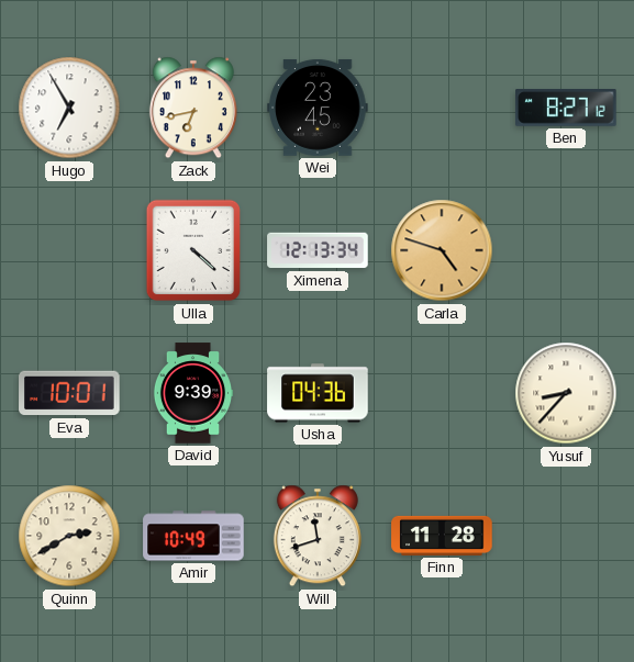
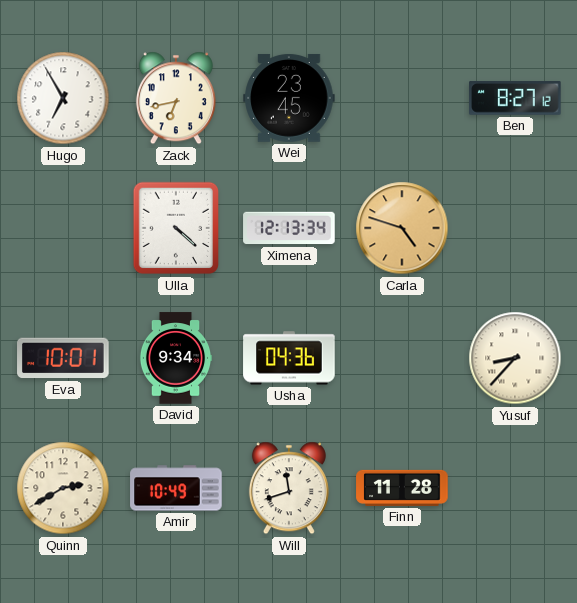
David: 9:39 -> 9:34
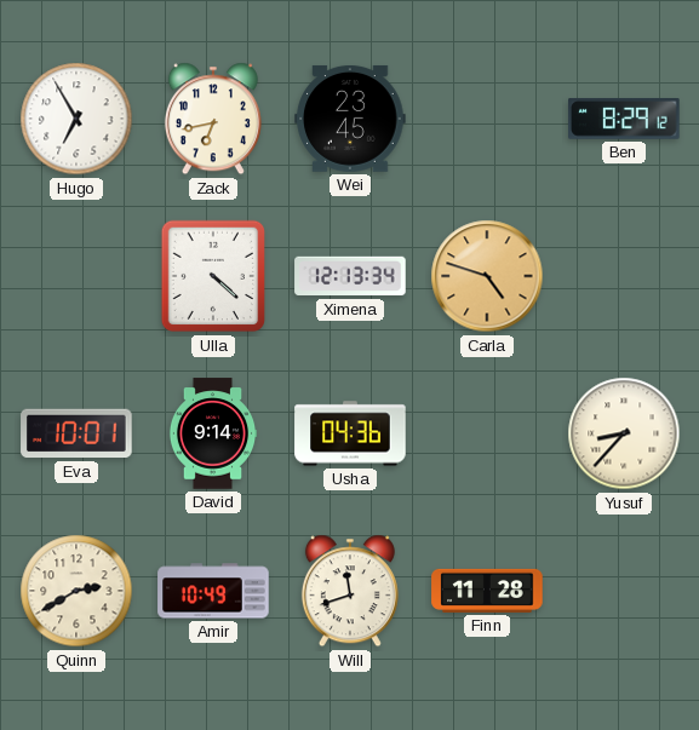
Ben: 8:27 -> 8:29
David: 9:34 -> 9:14
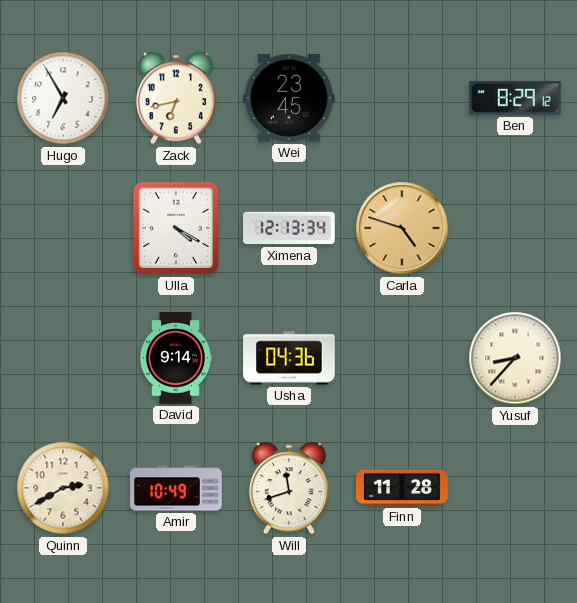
Ulla: 4:22 -> 4:20
Eva: 10:01 -> none
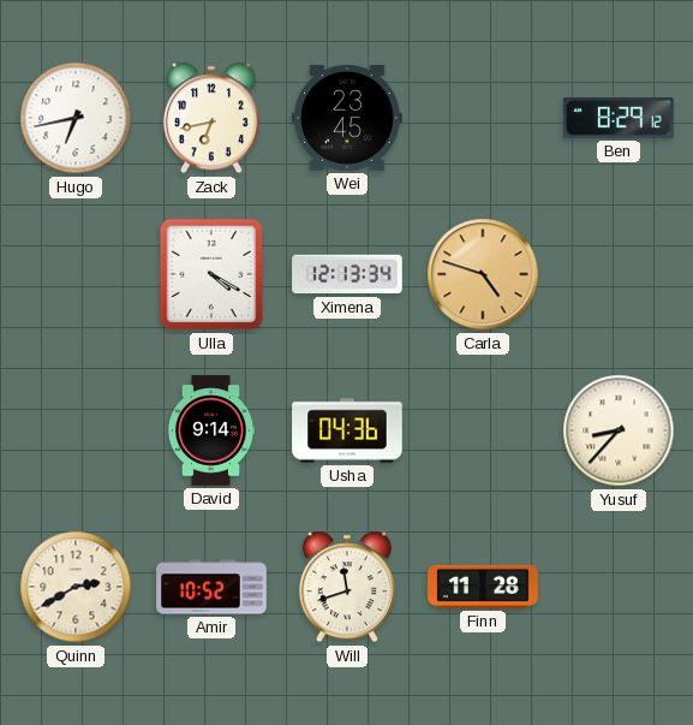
Hugo: 6:55 -> 6:43
Amir: 10:49 -> 10:52
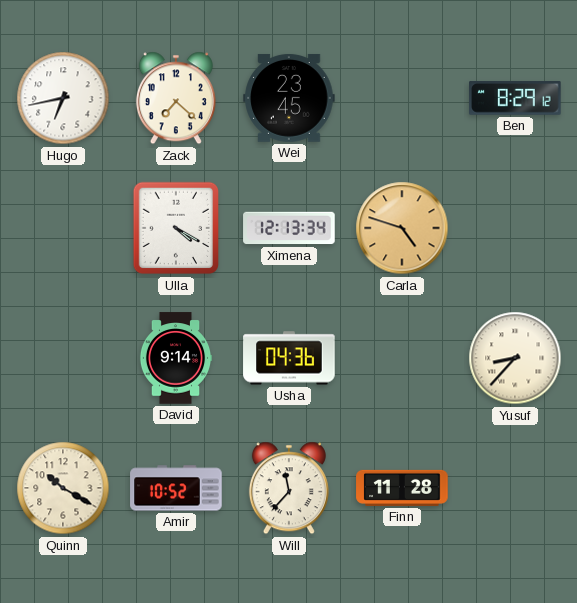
Zack: 6:43 -> 7:22
Quinn: 2:40 -> 10:20
Will: 11:42 -> 11:37
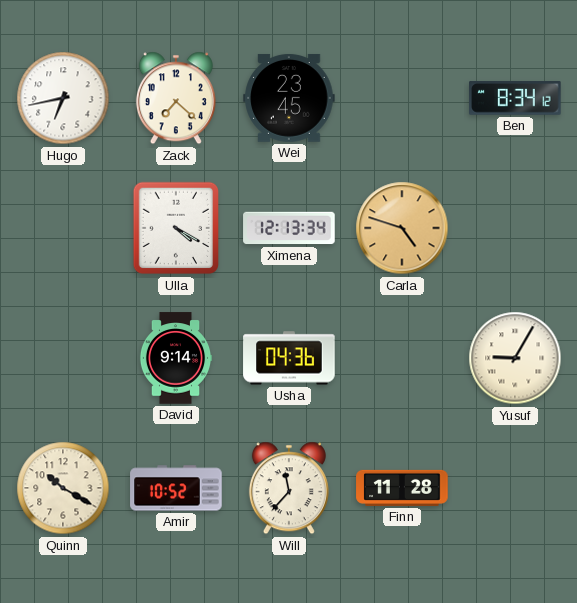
Ben: 8:29 -> 8:34
Yusuf: 8:37 -> 9:05
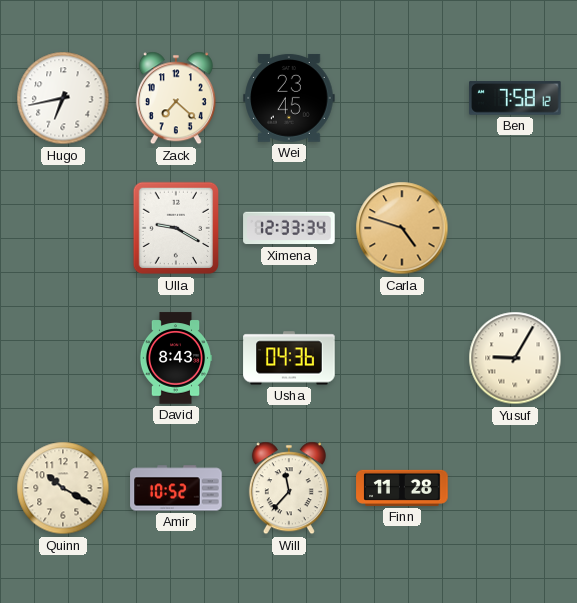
Ben: 8:34 -> 7:58
Ulla: 4:20 -> 9:20
Ximena: 12:13 -> 12:33
David: 9:14 -> 8:43
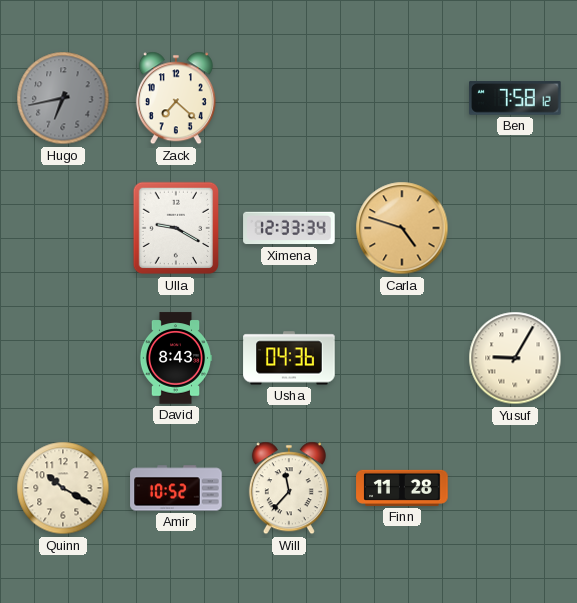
Hugo dial: white -> grey
Wei: 23:45 -> none
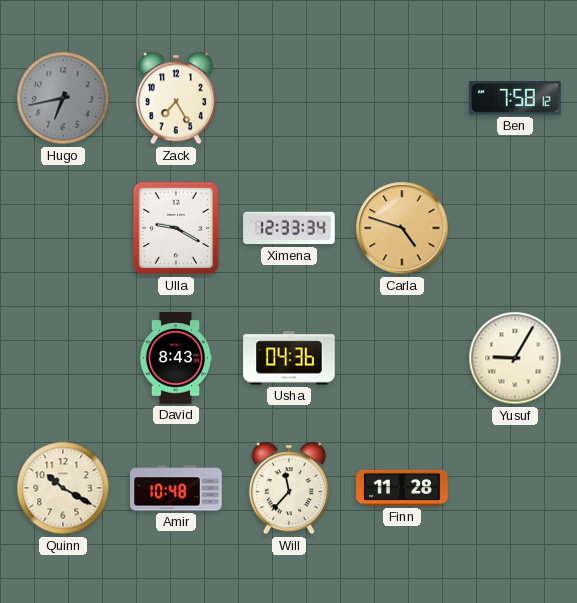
Zack: 7:22 -> 7:25
Amir: 10:52 -> 10:48
